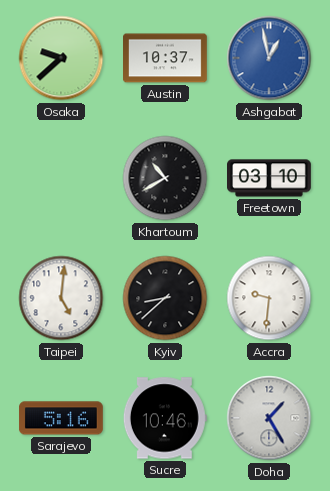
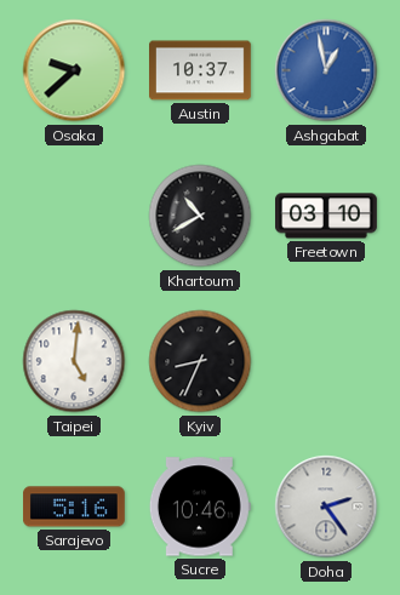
Kyiv: 8:38 -> 8:34
Accra: 9:31 -> none
Doha: 1:25 -> 2:24
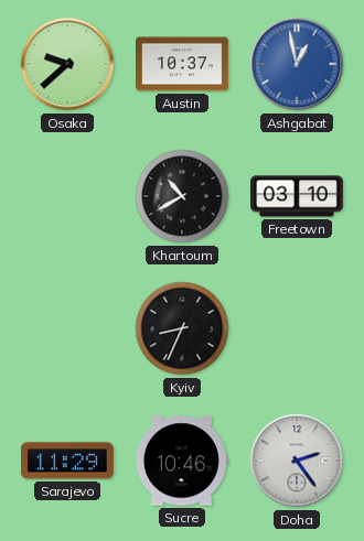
Taipei: 5:01 -> none
Sarajevo: 5:16 -> 11:29
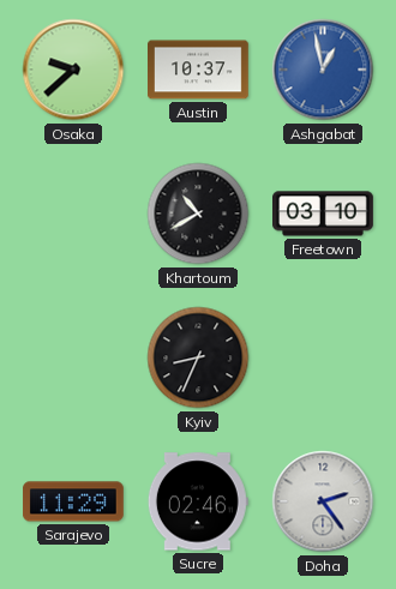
Sucre: 10:46 -> 02:46
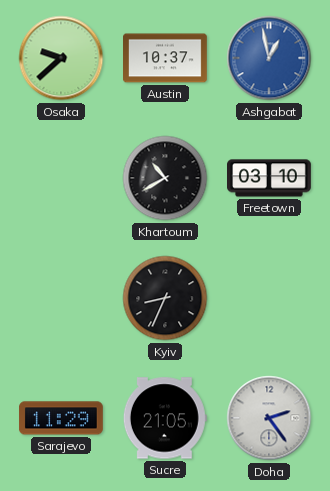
Sucre: 02:46 -> 21:05
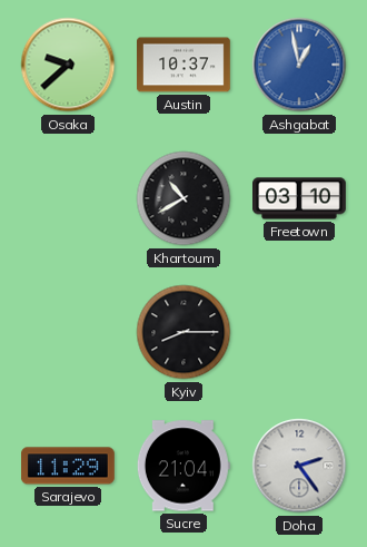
Kyiv: 8:34 -> 8:15
Sucre: 21:05 -> 21:04
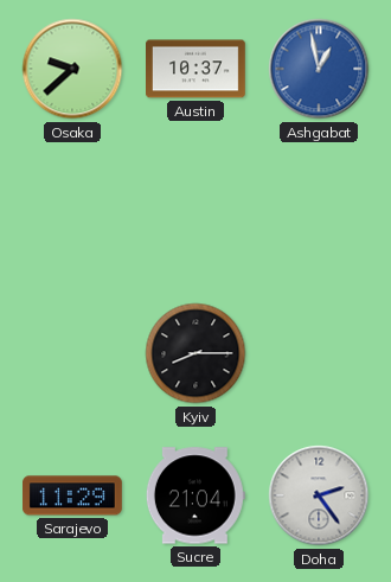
Khartoum: 10:40 -> none
Freetown: 03:10 -> none
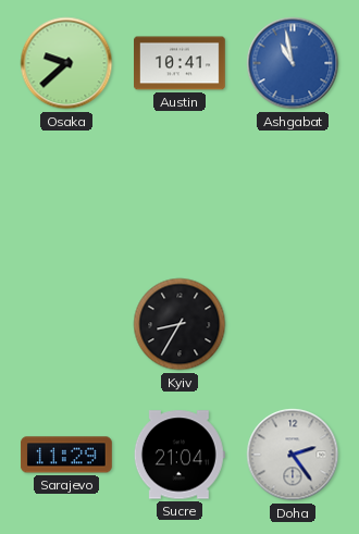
Austin: 10:37 -> 10:41
Ashgabat: 12:58 -> 10:58
Kyiv: 8:15 -> 8:35
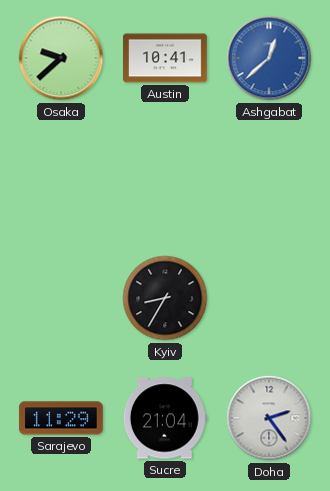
Ashgabat: 10:58 -> 12:38
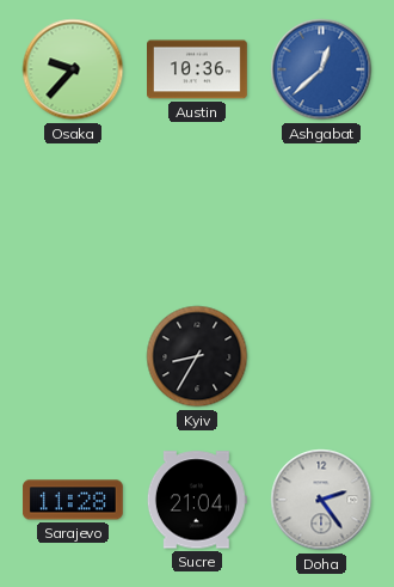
Osaka: 9:38 -> 9:37
Austin: 10:41 -> 10:36
Sarajevo: 11:29 -> 11:28
